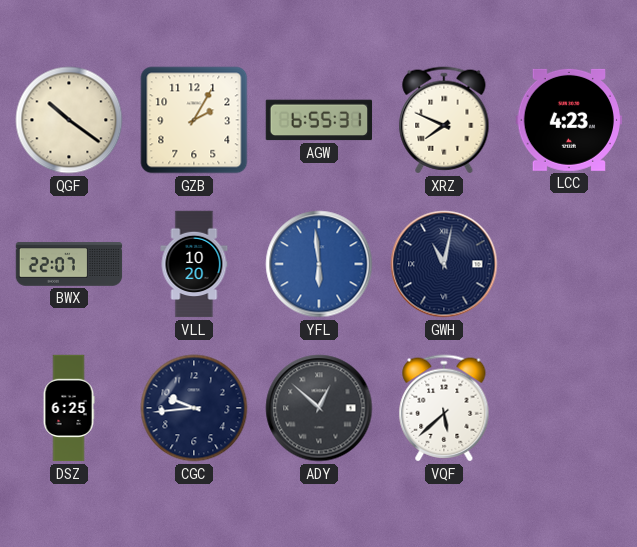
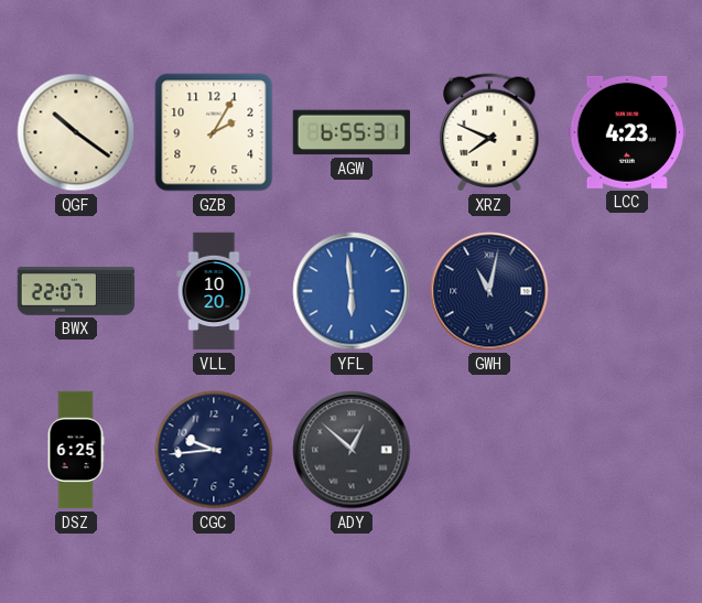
VQF: 5:38 -> none
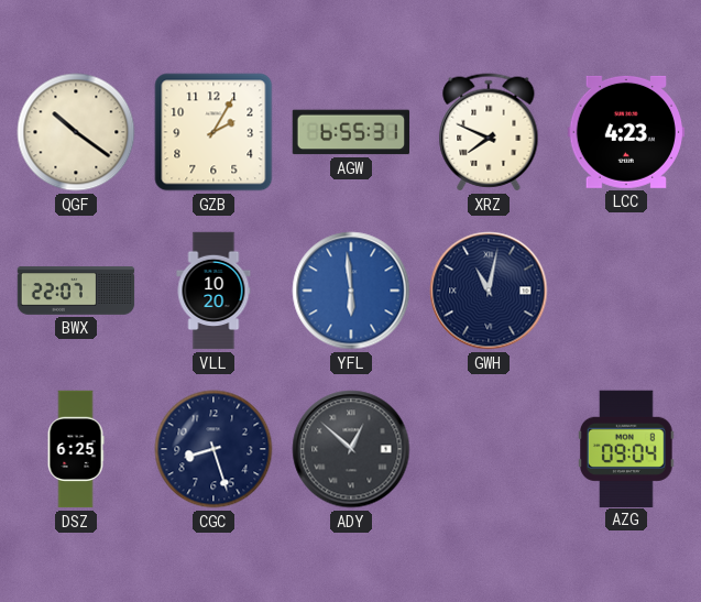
CGC: 9:44 -> 8:27
AZG: none -> 09:04
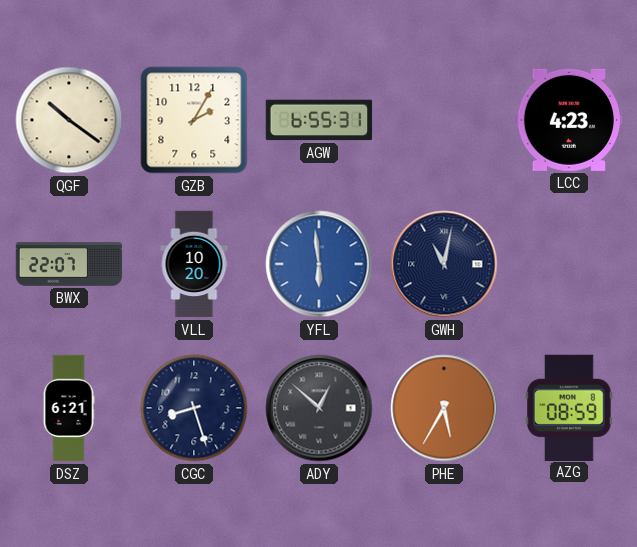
XRZ: 7:49 -> none
DSZ: 6:25 -> 6:21
PHE: none -> 5:35
AZG: 09:04 -> 08:59
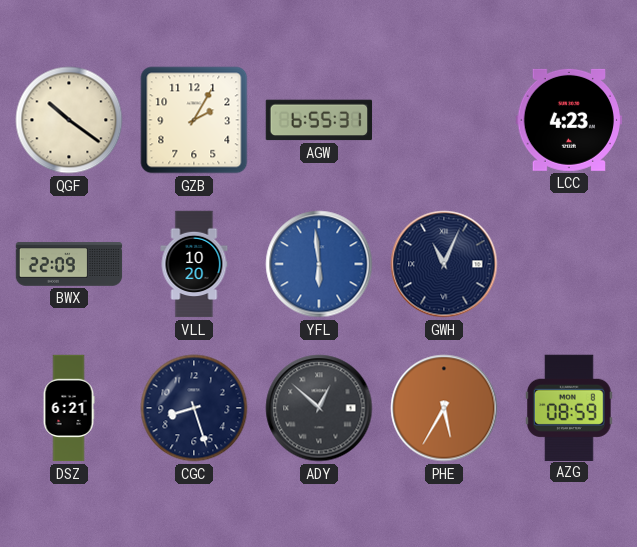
BWX: 22:07 -> 22:09
GWH: 11:02 -> 11:04
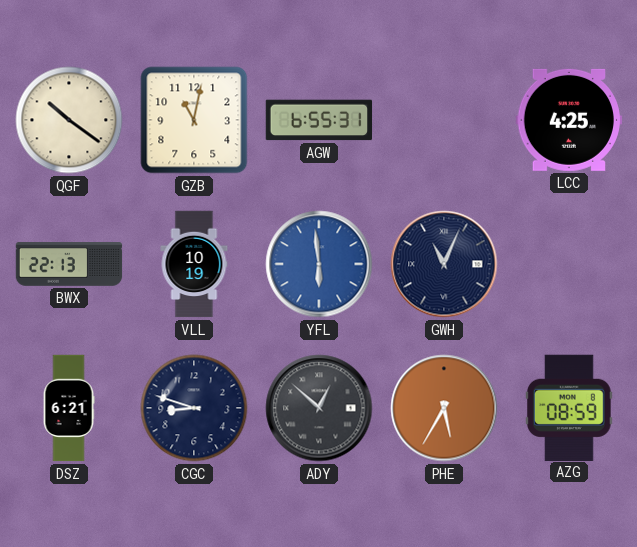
GZB: 2:05 -> 11:02
LCC: 4:23 -> 4:25
BWX: 22:09 -> 22:13
VLL: 10:20 -> 10:19
CGC: 8:27 -> 8:48
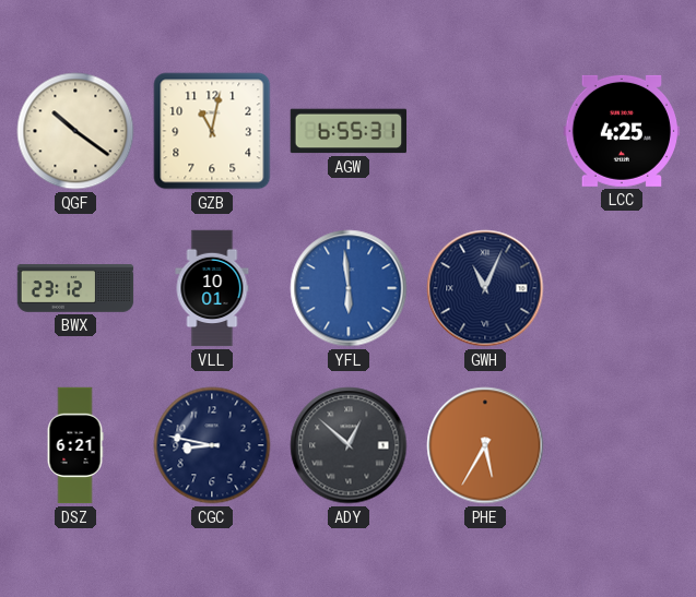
BWX: 22:13 -> 23:12
VLL: 10:19 -> 10:01
CGC: 8:48 -> 8:47
AZG: 08:59 -> none
